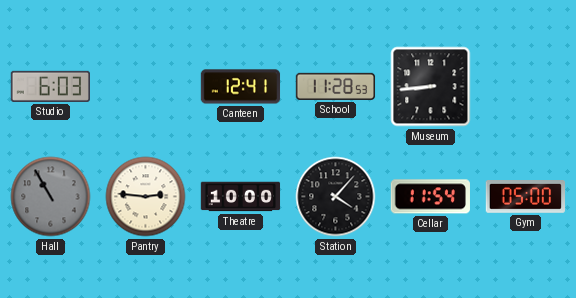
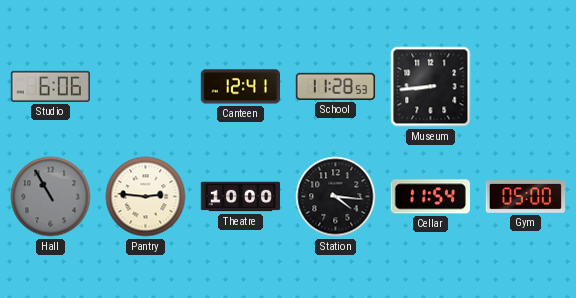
Studio: 6:03 -> 6:06
Station: 4:07 -> 4:16
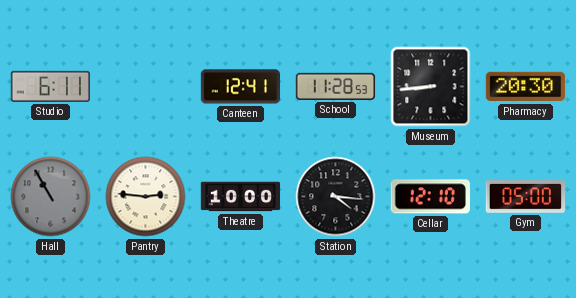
Studio: 6:06 -> 6:11
Pharmacy: none -> 20:30
Cellar: 11:54 -> 12:10
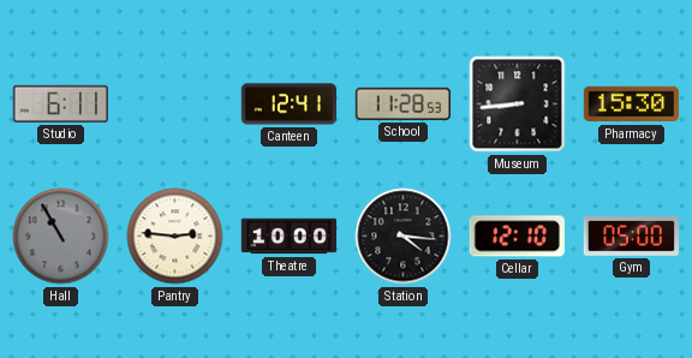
Pharmacy: 20:30 -> 15:30
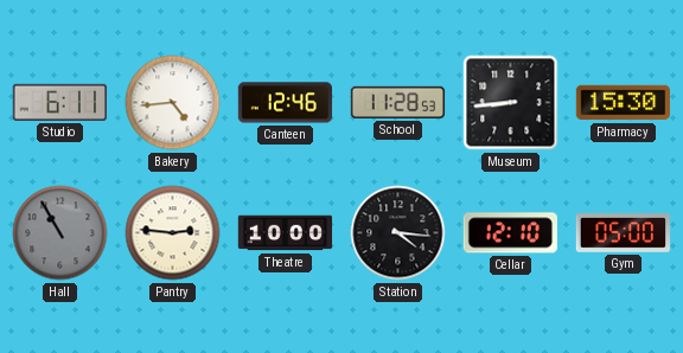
Bakery: none -> 4:44
Canteen: 12:41 -> 12:46
